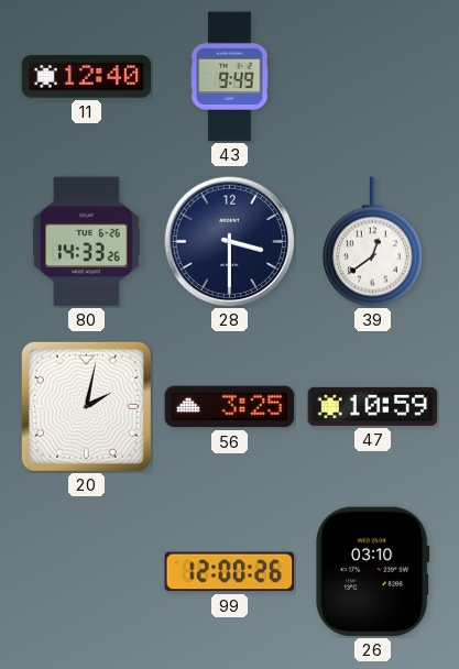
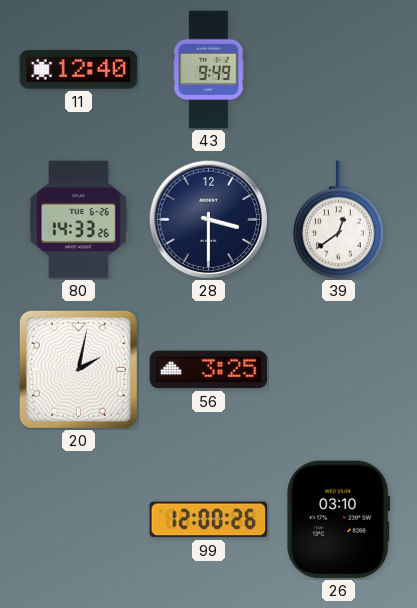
47: 10:59 -> none
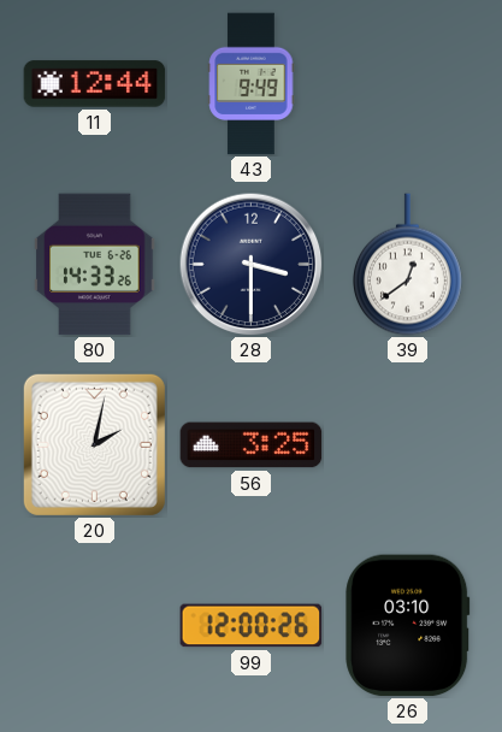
11: 12:40 -> 12:44
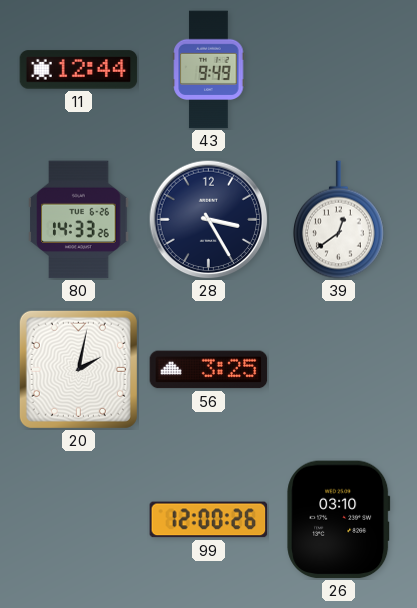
28: 3:30 -> 3:25
